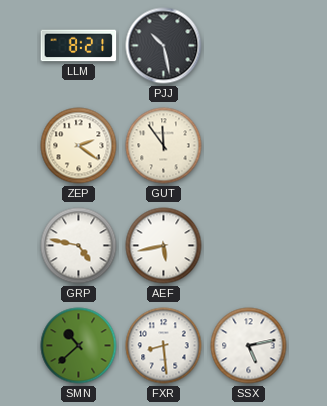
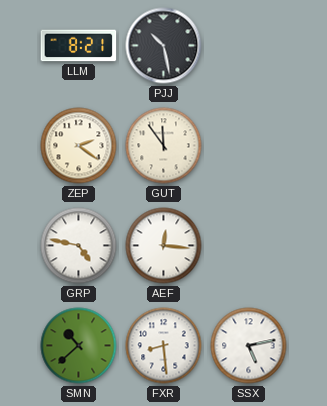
AEF: 5:43 -> 12:16
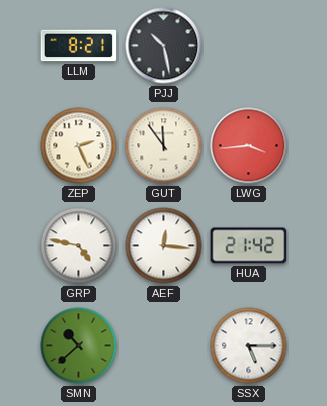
ZEP: 2:21 -> 2:26
LWG: none -> 3:44
HUA: none -> 21:42
FXR: 8:29 -> none
SSX: 5:13 -> 5:15
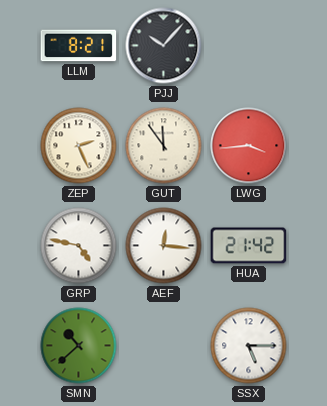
PJJ: 10:28 -> 10:07
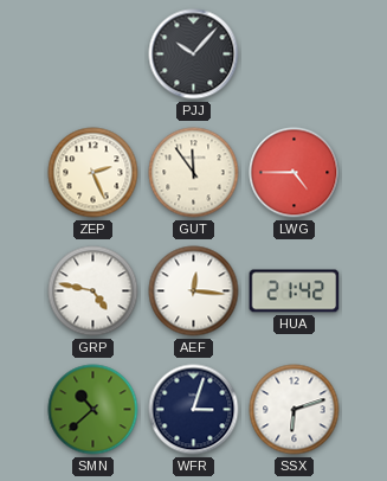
LLM: 8:21 -> none
LWG: 3:44 -> 4:45
WFR: none -> 3:03
SSX: 5:15 -> 6:12
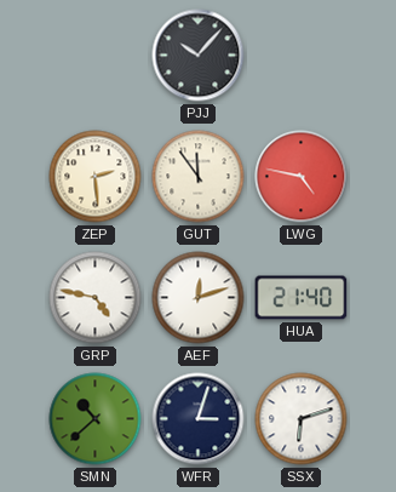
ZEP: 2:26 -> 2:29
LWG: 4:45 -> 4:47
AEF: 12:16 -> 12:12
HUA: 21:42 -> 21:40
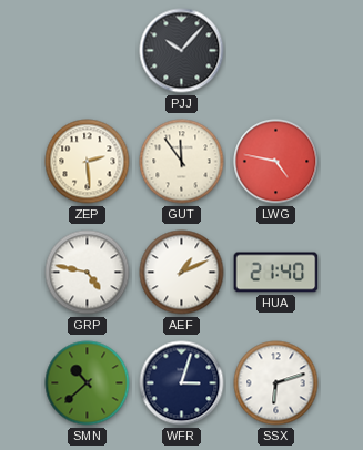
AEF: 12:12 -> 1:11
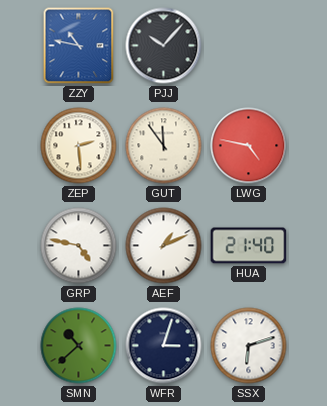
ZZY: none -> 10:47
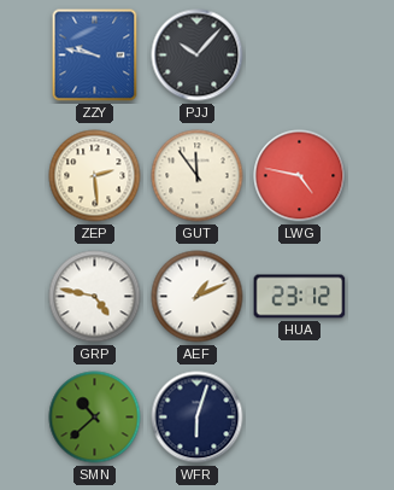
ZZY: 10:47 -> 9:47
HUA: 21:40 -> 23:12
WFR: 3:03 -> 6:03
SSX: 6:12 -> none
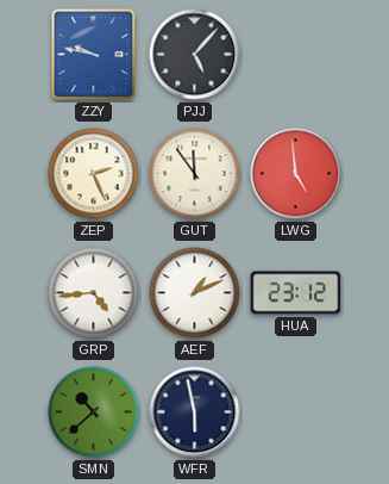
PJJ: 10:07 -> 5:07
ZEP: 2:29 -> 2:26
LWG: 4:47 -> 4:59
GRP: 4:47 -> 4:44
WFR: 6:03 -> 5:58
